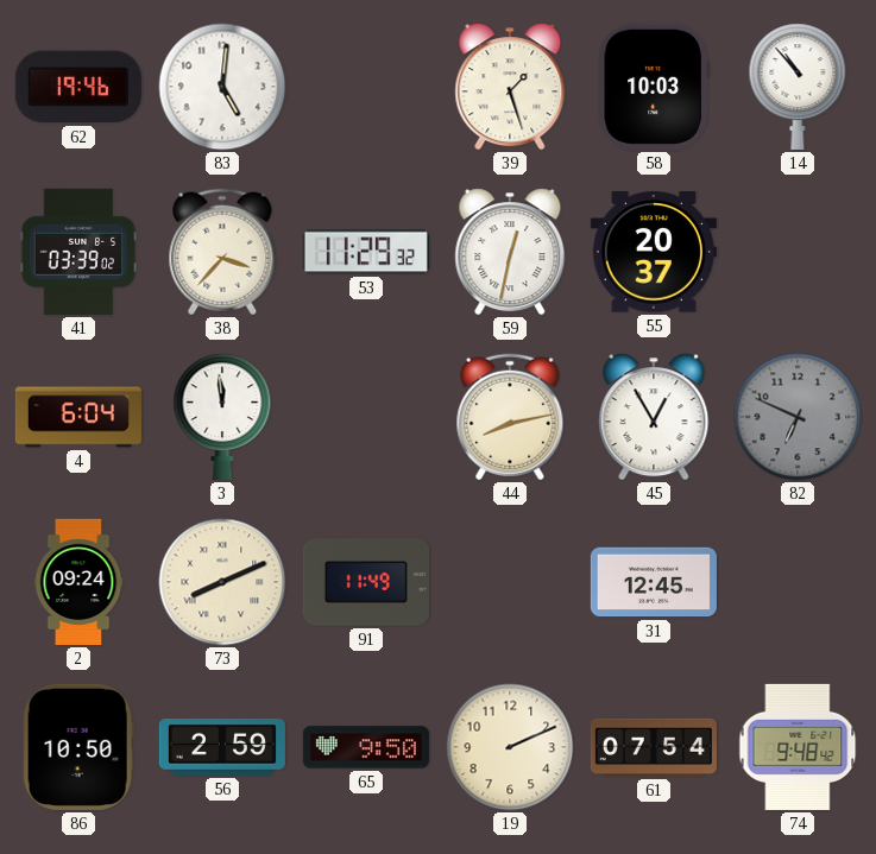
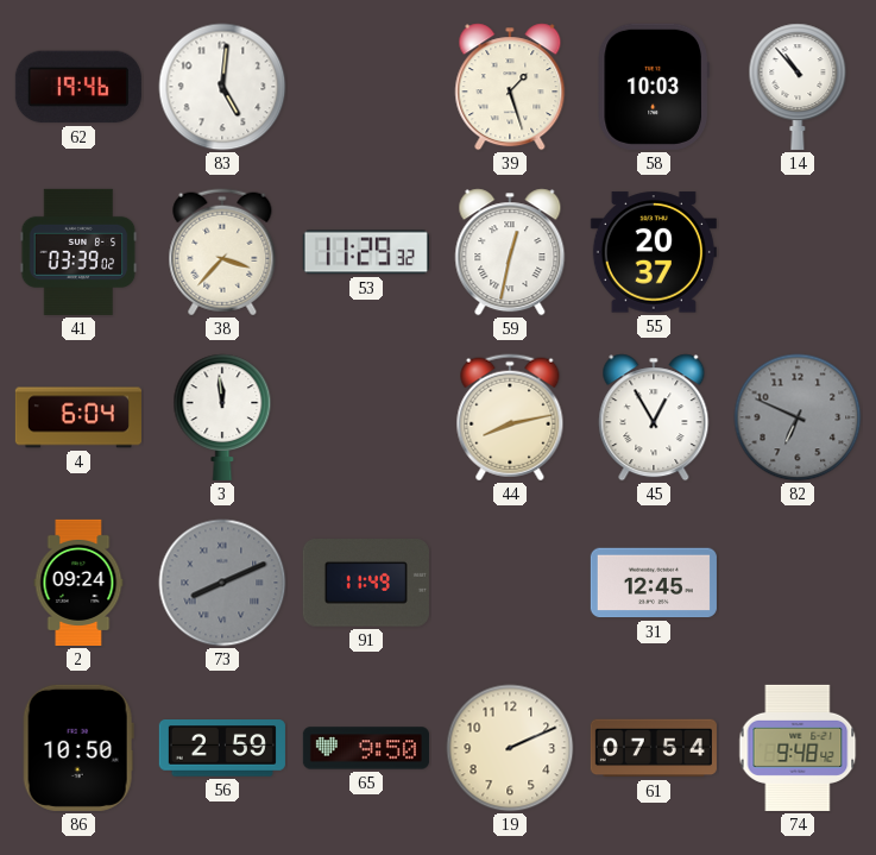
73 dial: cream -> grey
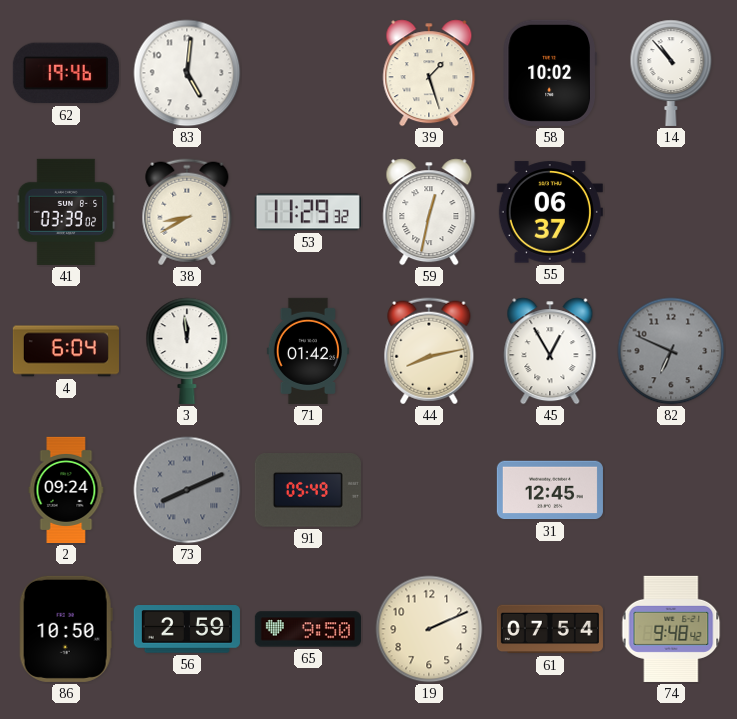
58: 10:03 -> 10:02
38: 3:37 -> 8:40
55: 20:37 -> 06:37
71: none -> 01:42
91: 11:49 -> 05:49
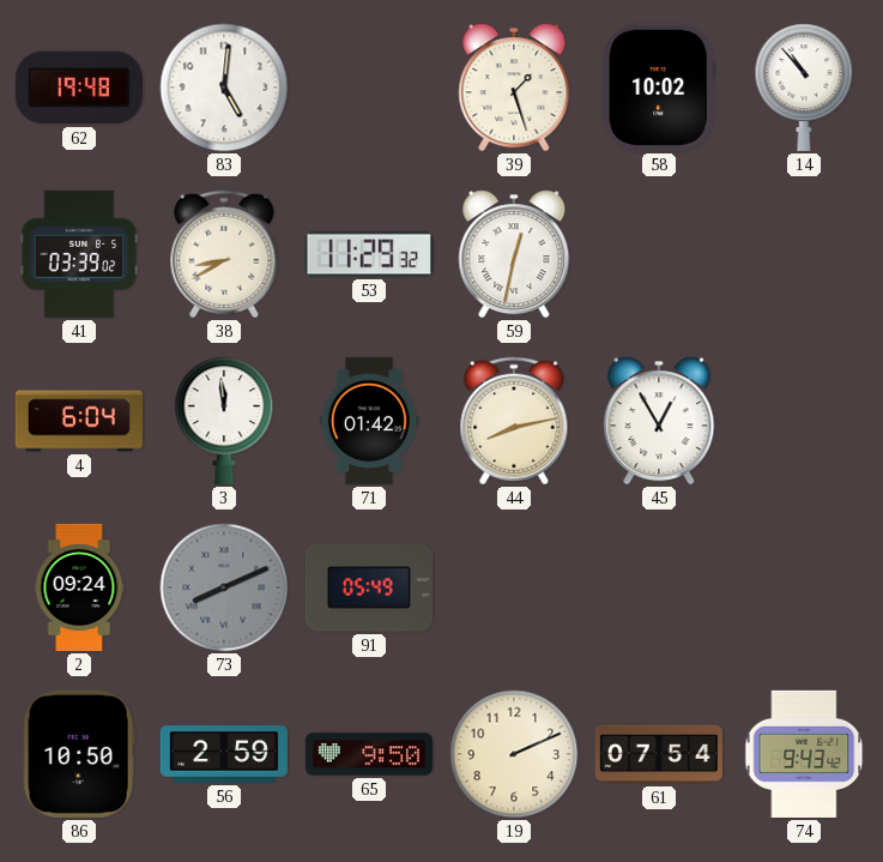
62: 19:46 -> 19:48
55: 06:37 -> none
82: 6:49 -> none
31: 12:45 -> none
74: 9:48 -> 9:43
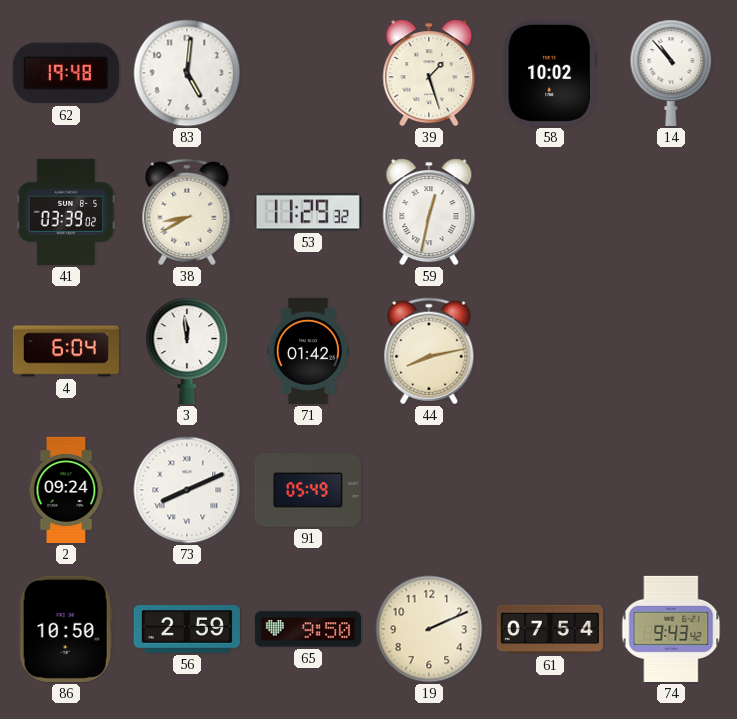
45: 12:55 -> none
73 dial: grey -> white
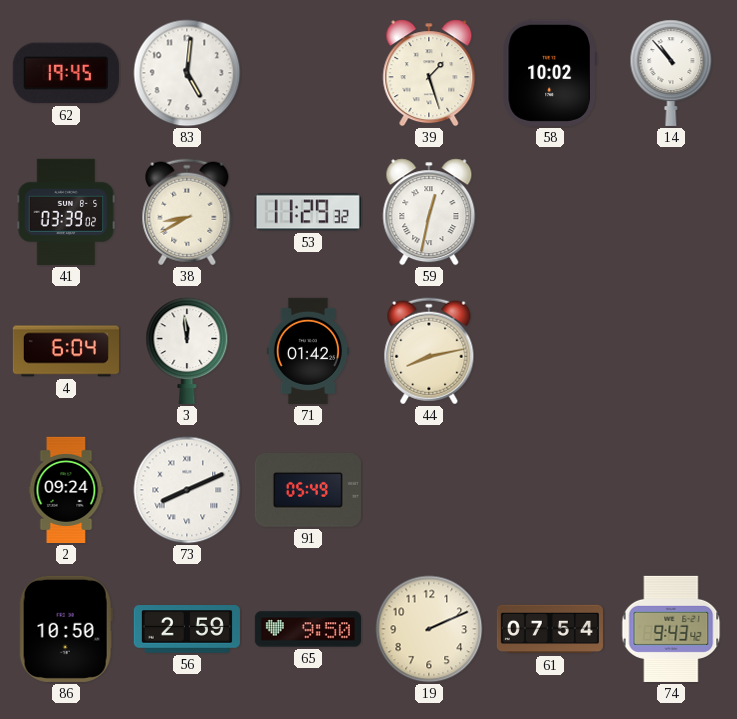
62: 19:48 -> 19:45
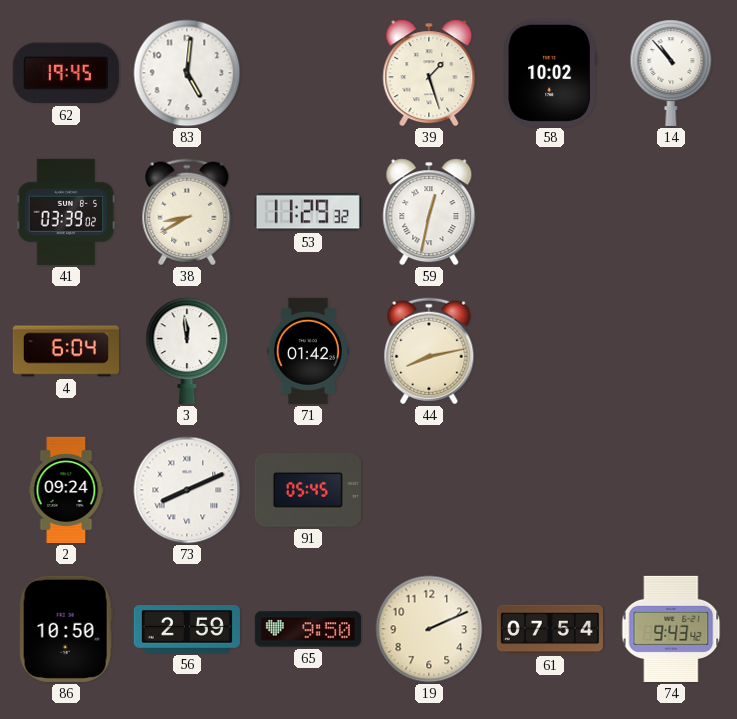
91: 05:49 -> 05:45
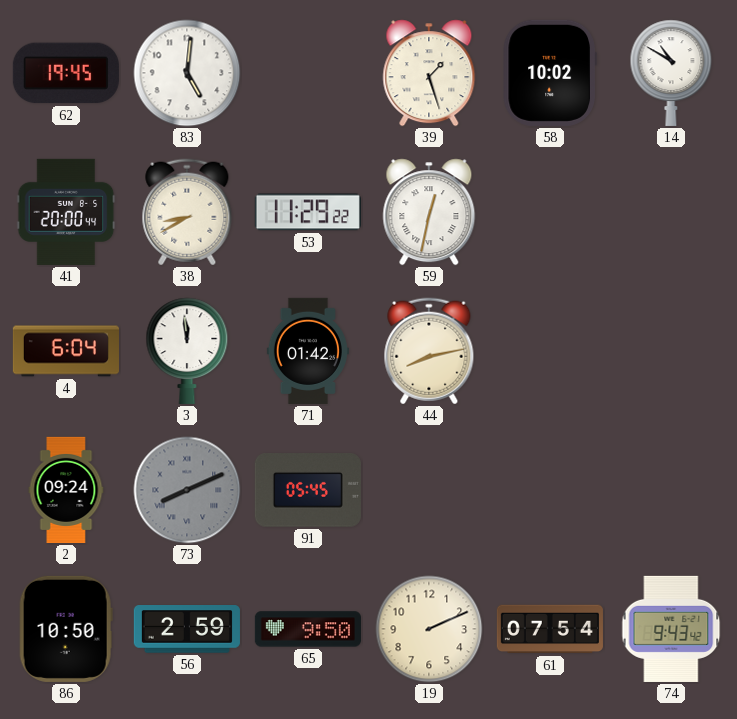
14: 10:53 -> 10:50
41: 03:39 -> 20:00
53: 11:29:32 -> 11:29:22
73 dial: white -> grey
